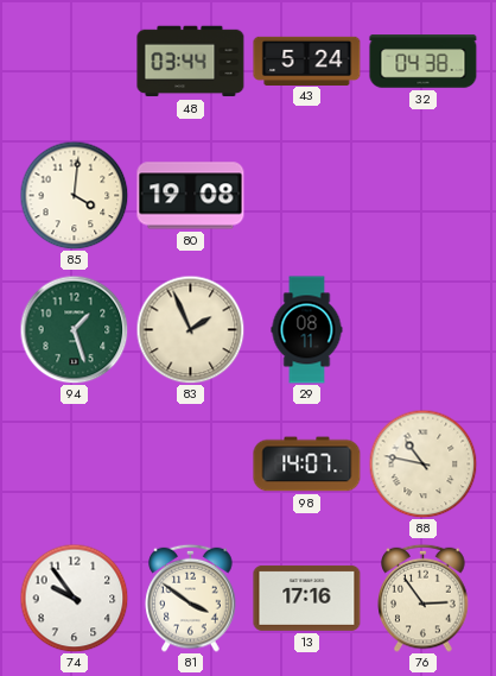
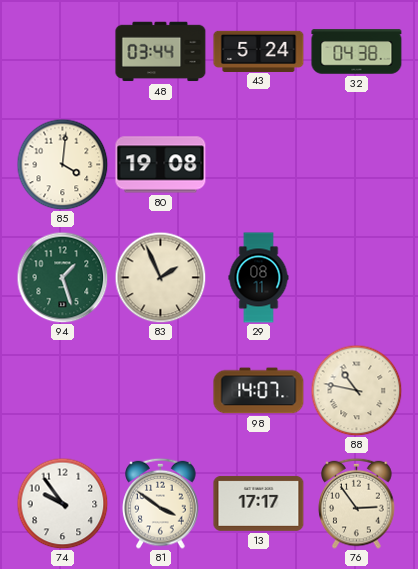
13: 17:16 -> 17:17
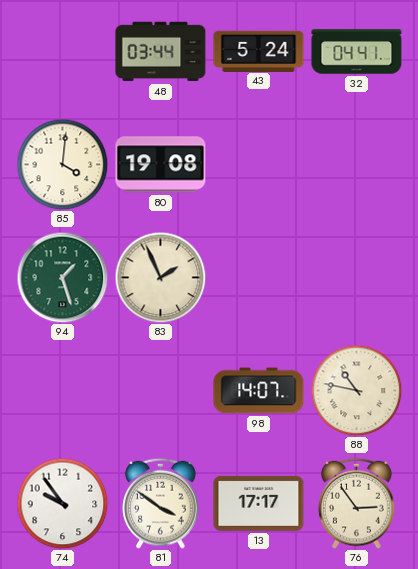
32: 04:38 -> 04:41
29: 08:11 -> none
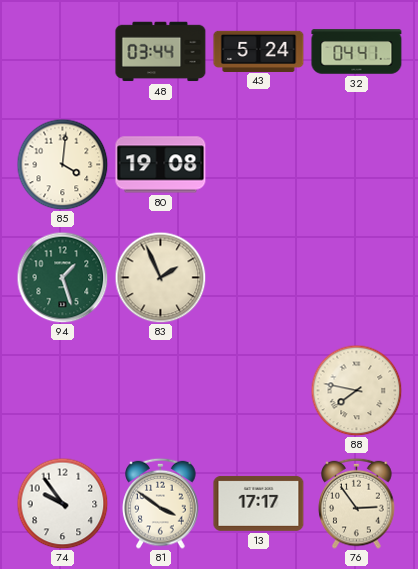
98: 14:07 -> none
88: 10:47 -> 7:47
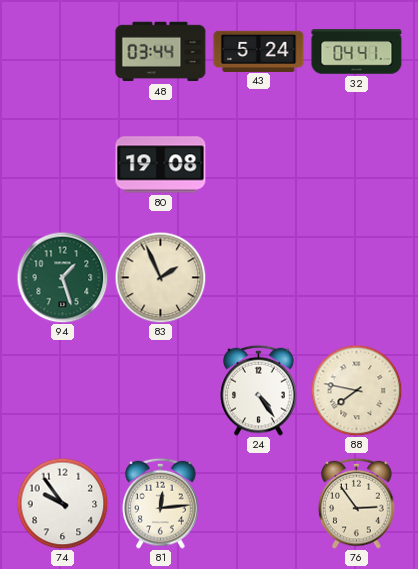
85: 4:01 -> none
24: none -> 4:24
81: 3:51 -> 12:14
13: 17:17 -> none
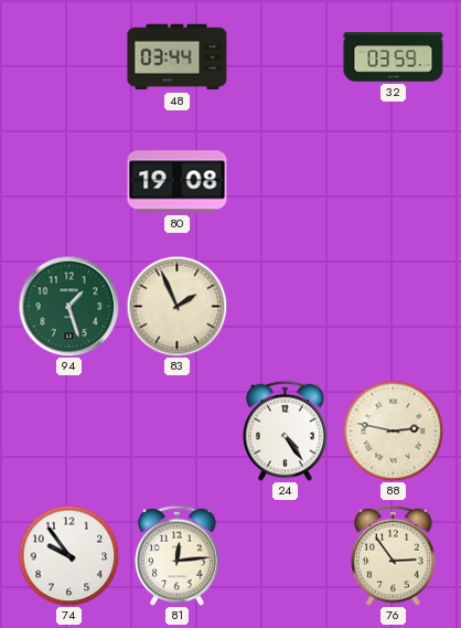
43: 5:24 -> none
32: 04:41 -> 03:59
88: 7:47 -> 2:47
